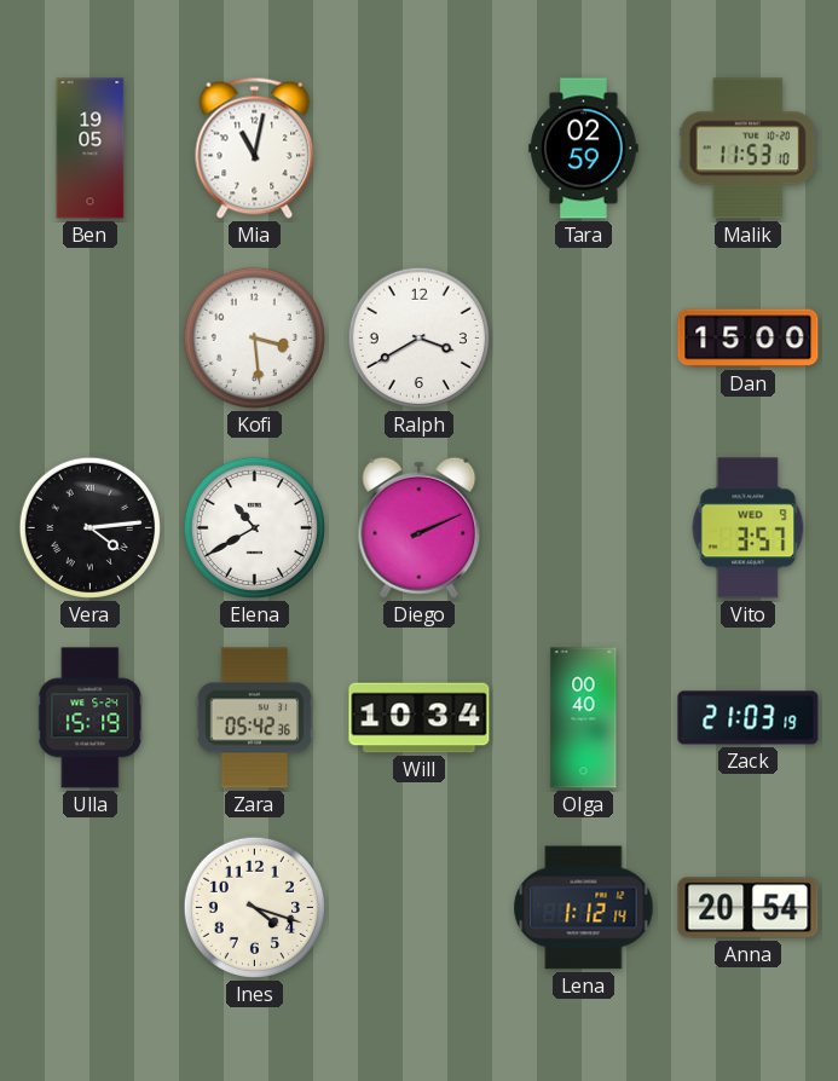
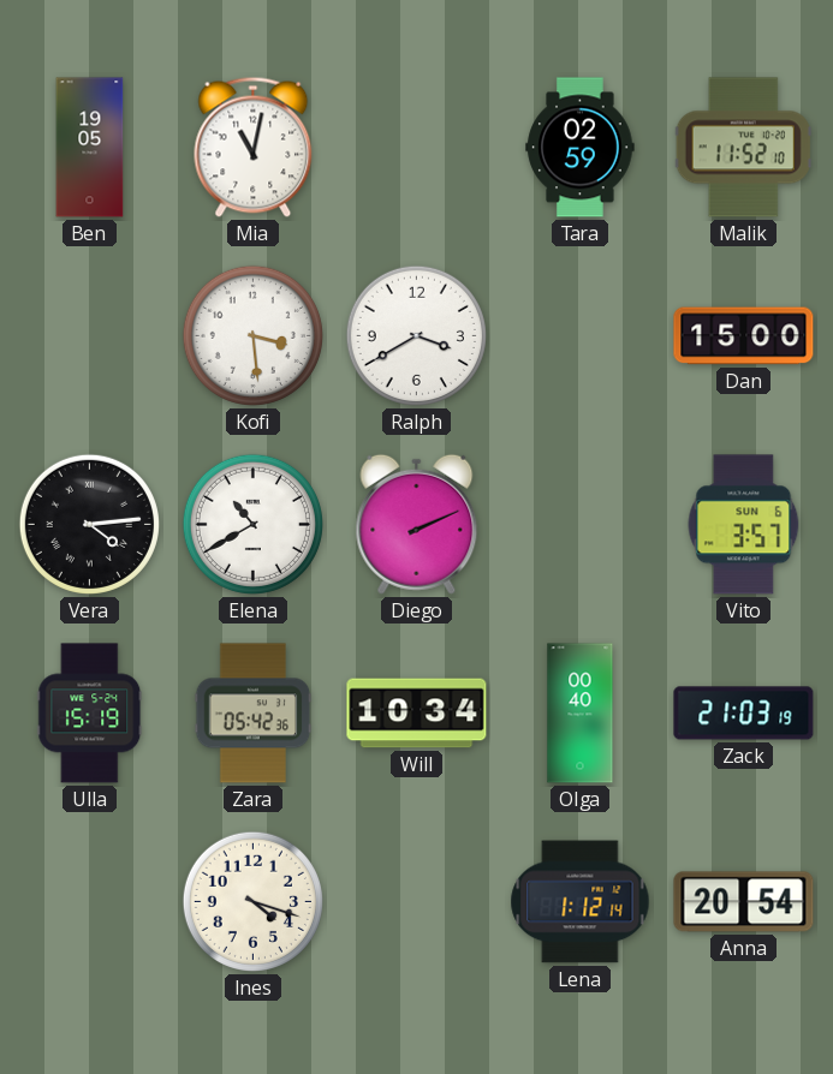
Malik: 11:53 -> 11:52
Vito date: WED 9 -> SUN 6
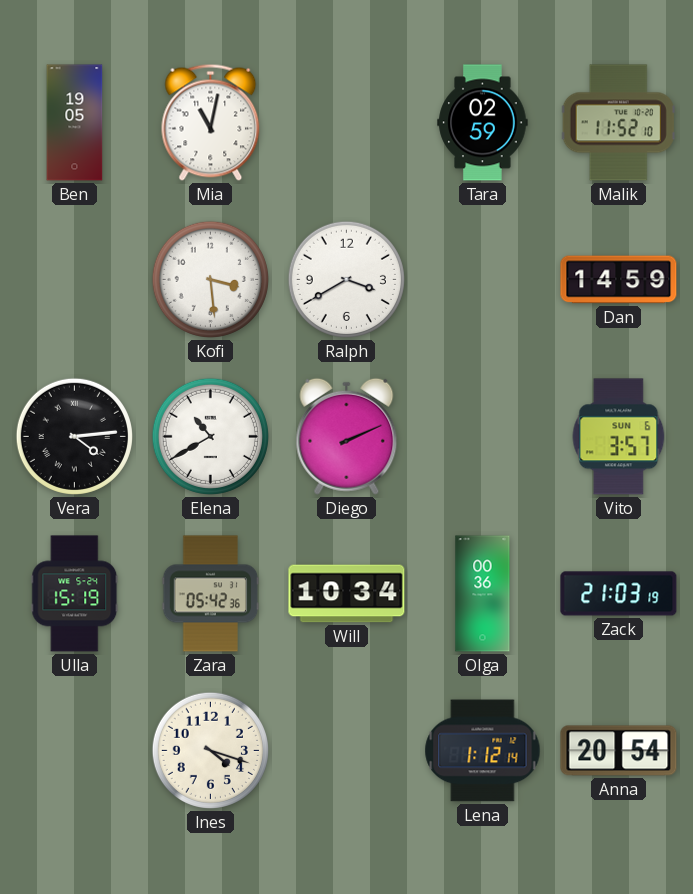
Dan: 15:00 -> 14:59
Olga: 00:40 -> 00:36
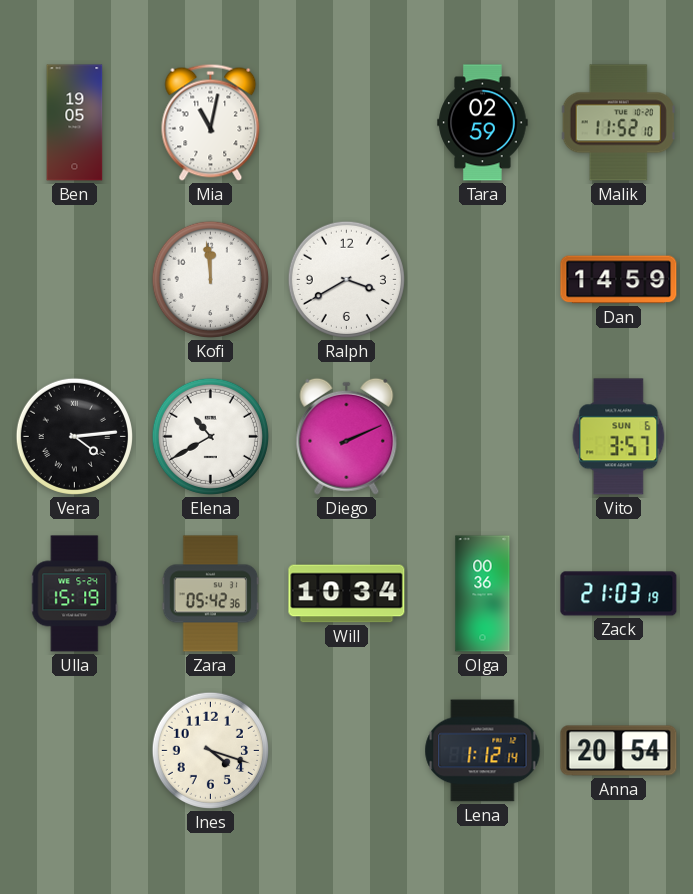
Kofi: 3:29 -> 11:59
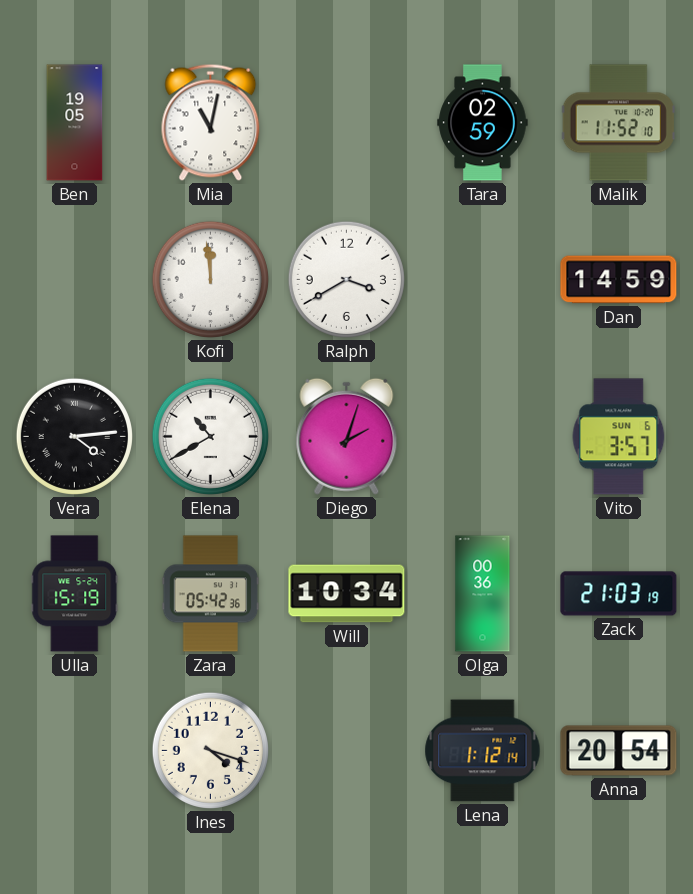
Diego: 2:11 -> 2:03
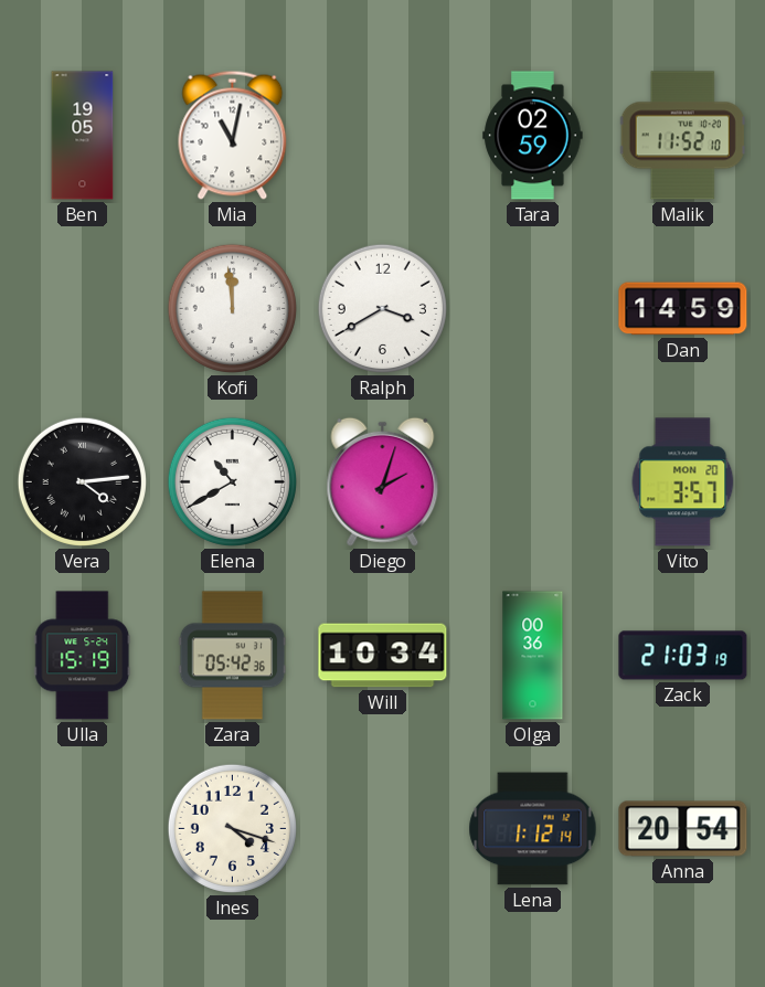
Vito date: SUN 6 -> MON 20
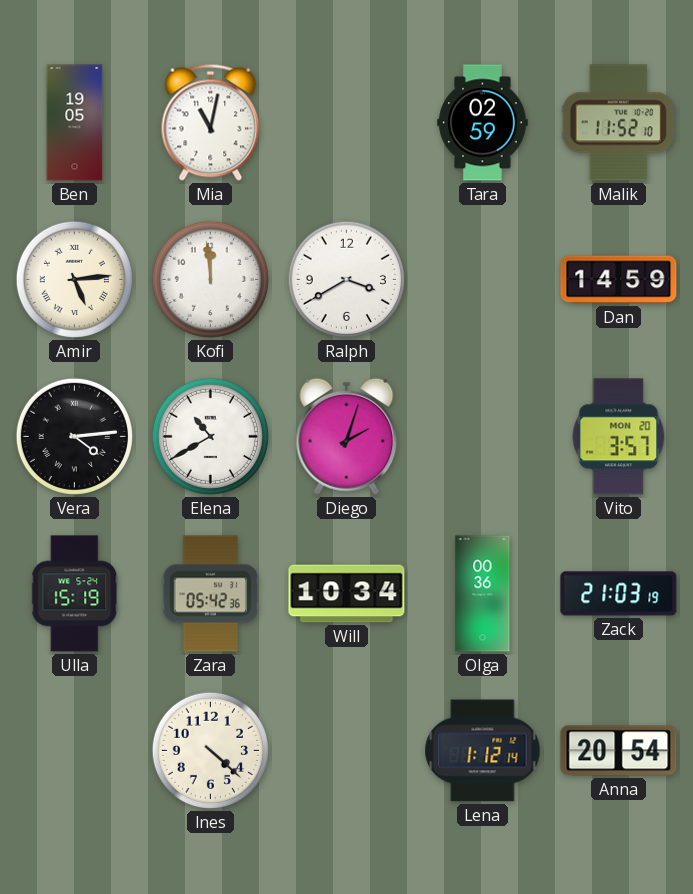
Amir: none -> 5:14
Ines: 4:18 -> 4:22
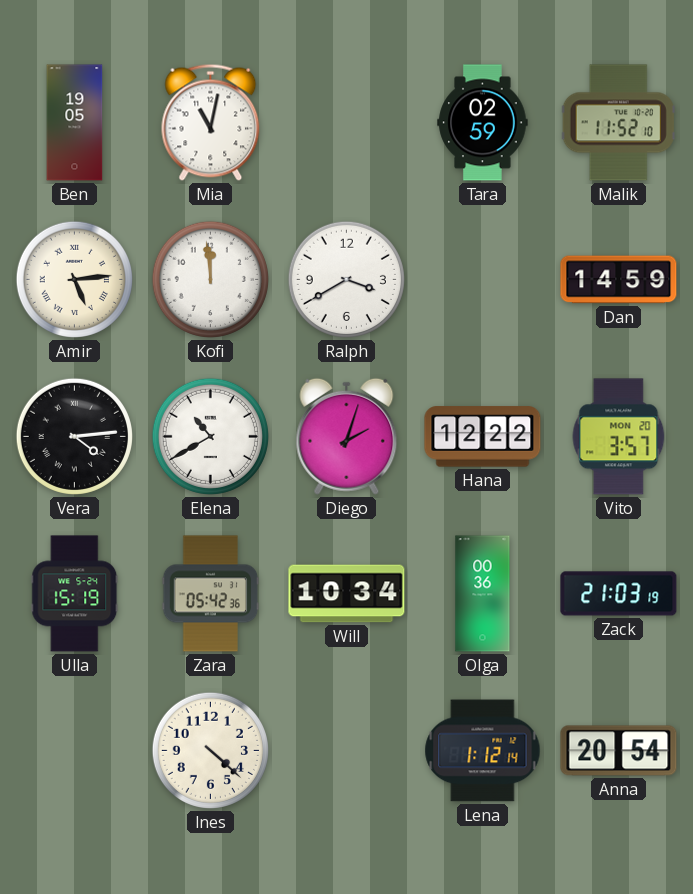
Hana: none -> 12:22
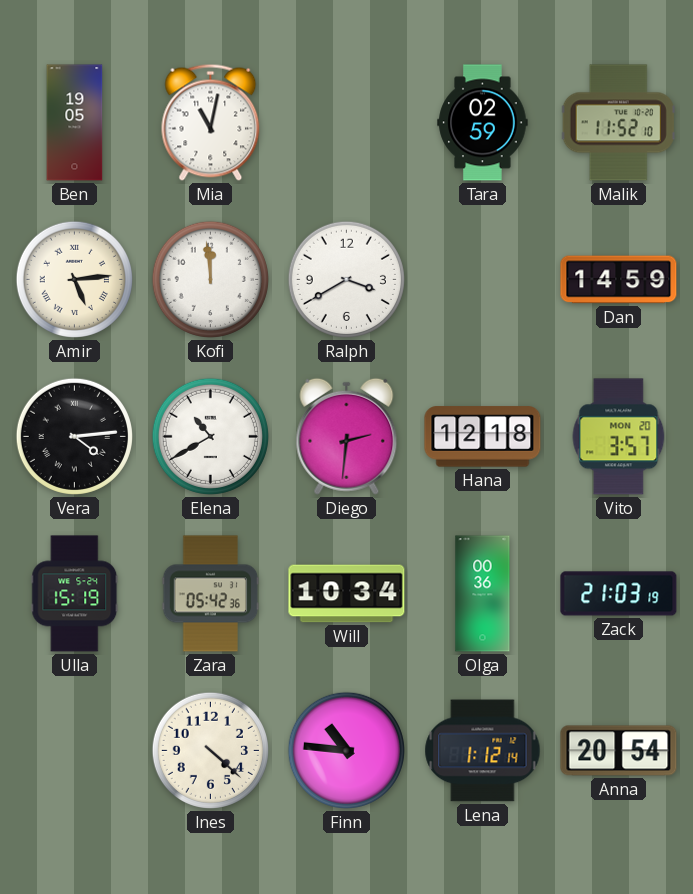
Diego: 2:03 -> 2:31
Hana: 12:22 -> 12:18
Finn: none -> 10:46
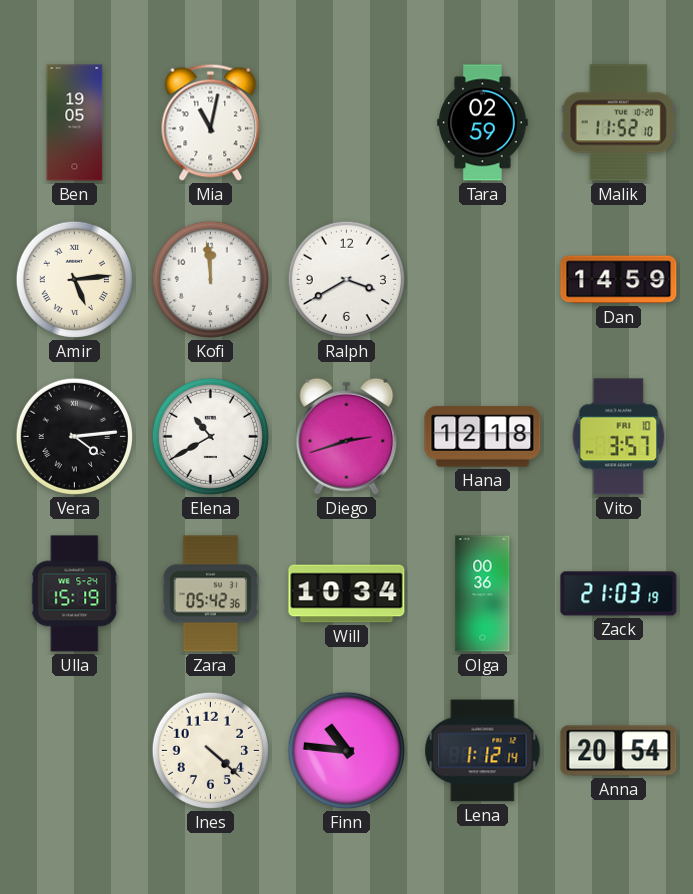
Diego: 2:31 -> 2:42
Vito date: MON 20 -> FRI 10
